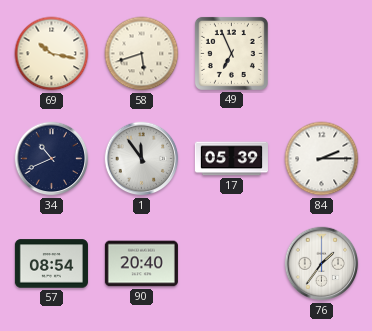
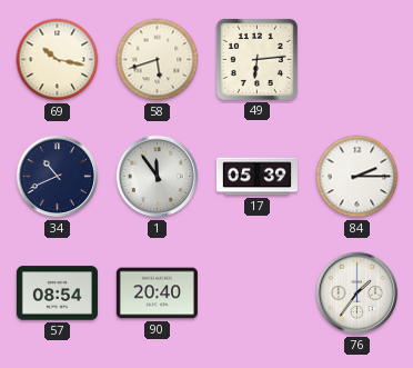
49: 6:56 -> 6:14
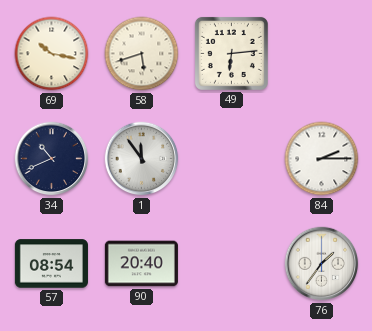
17: 05:39 -> none
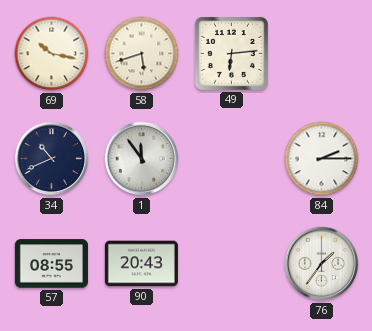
57: 08:54 -> 08:55
90: 20:40 -> 20:43
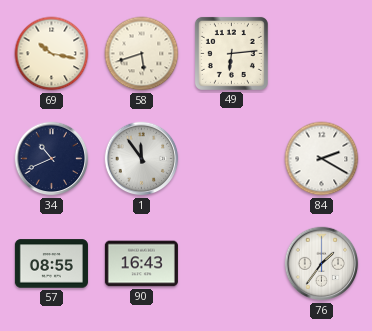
84: 2:15 -> 2:20
90: 20:43 -> 16:43
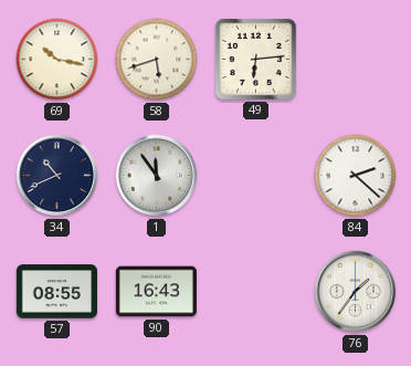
84: 2:20 -> 2:22
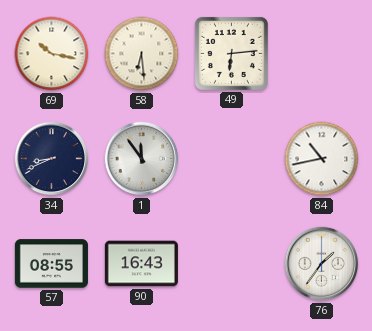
58: 5:42 -> 6:29
34: 10:41 -> 8:41
84: 2:22 -> 10:43
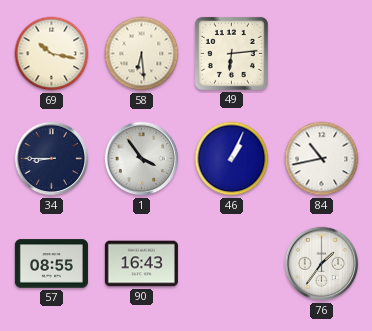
34: 8:41 -> 8:45
1: 11:54 -> 3:54
46: none -> 1:04
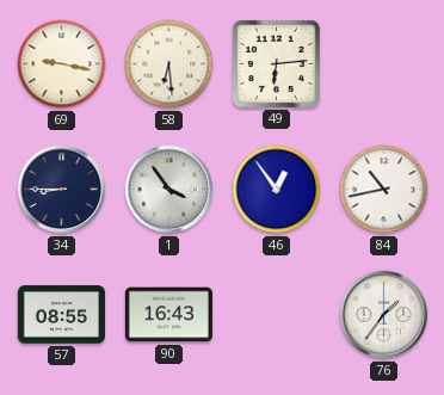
69: 10:17 -> 9:17
46: 1:04 -> 12:54
